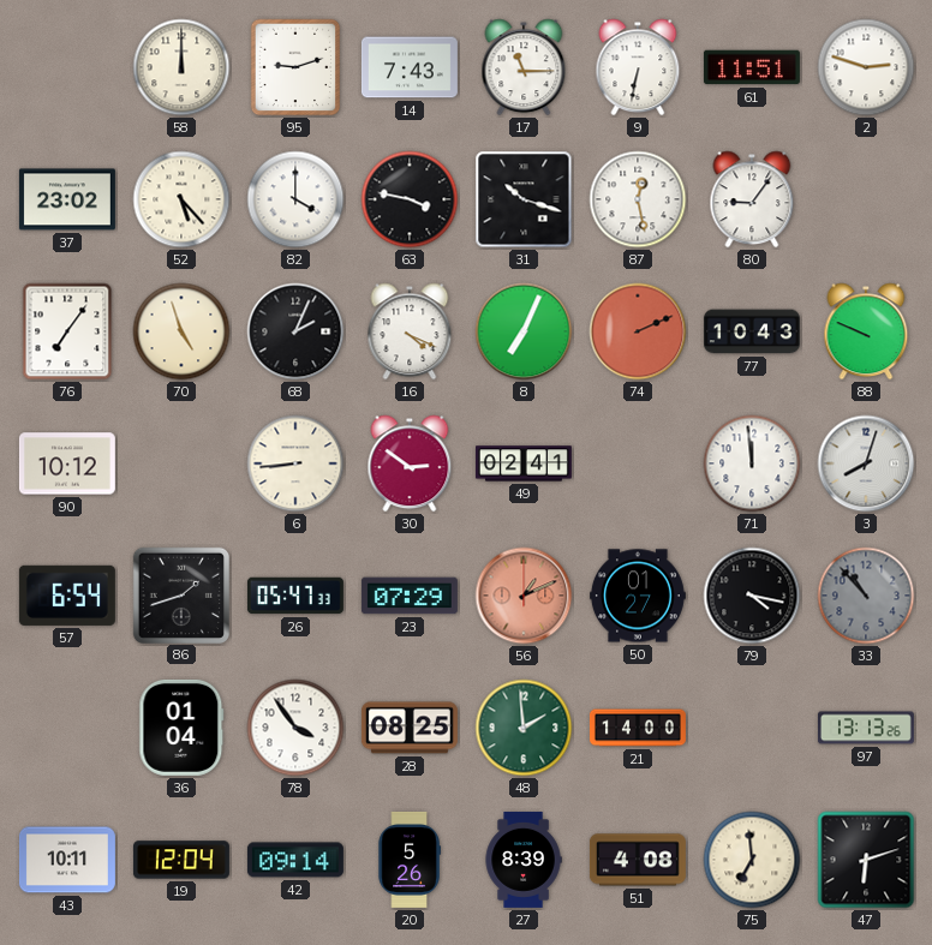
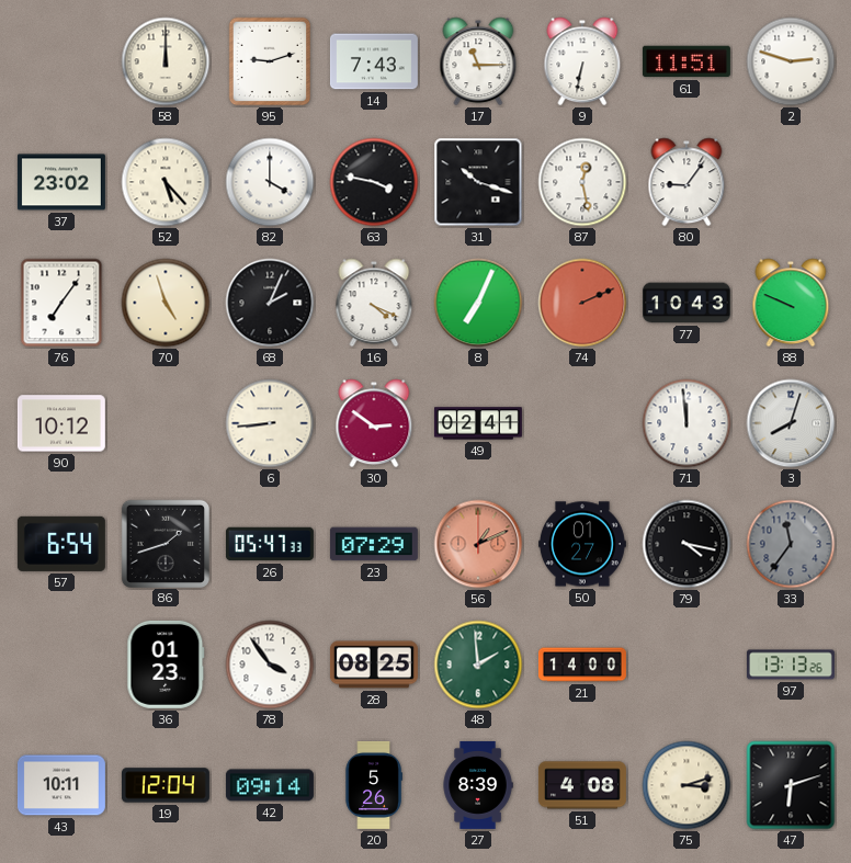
33: 10:53 -> 11:36
36: 01:04 -> 01:23
75: 6:59 -> 3:12
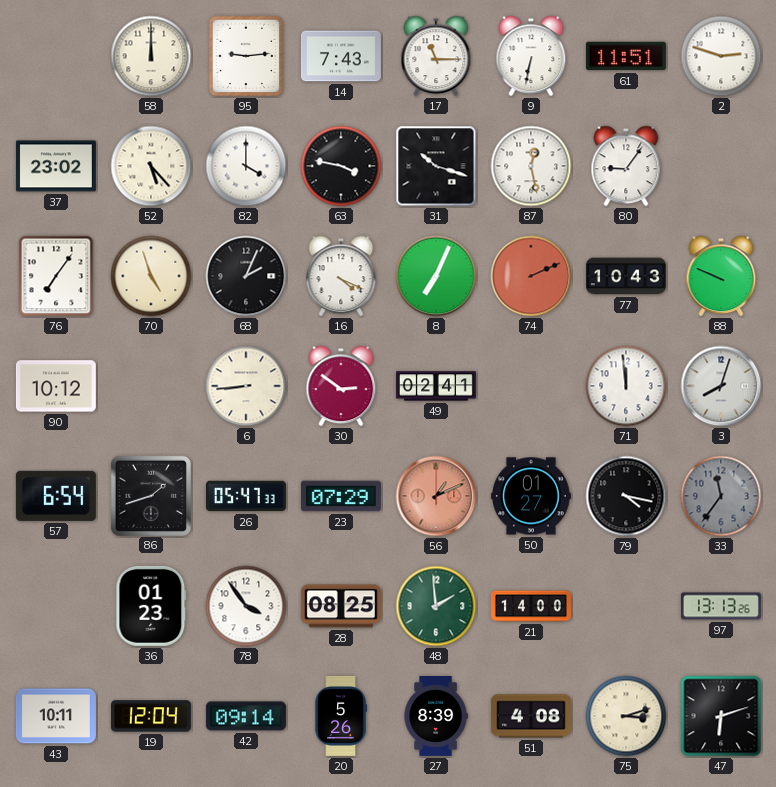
95: 9:12 -> 9:14
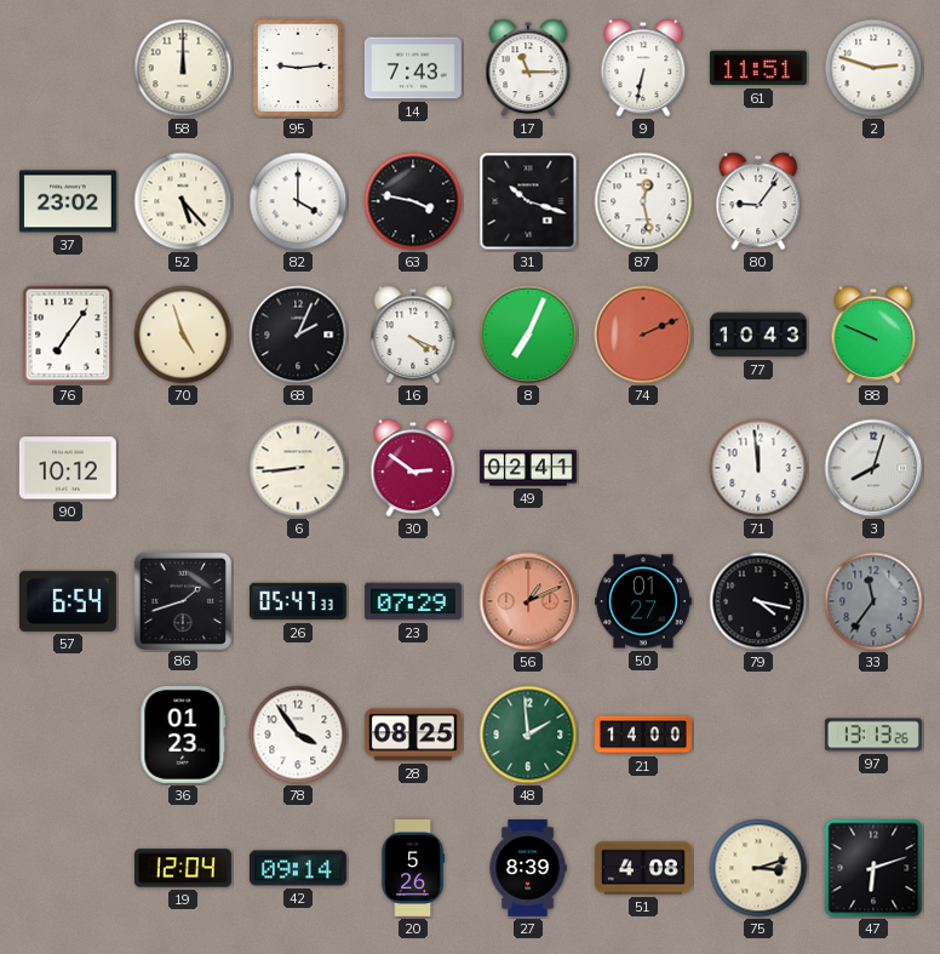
43: 10:11 -> none
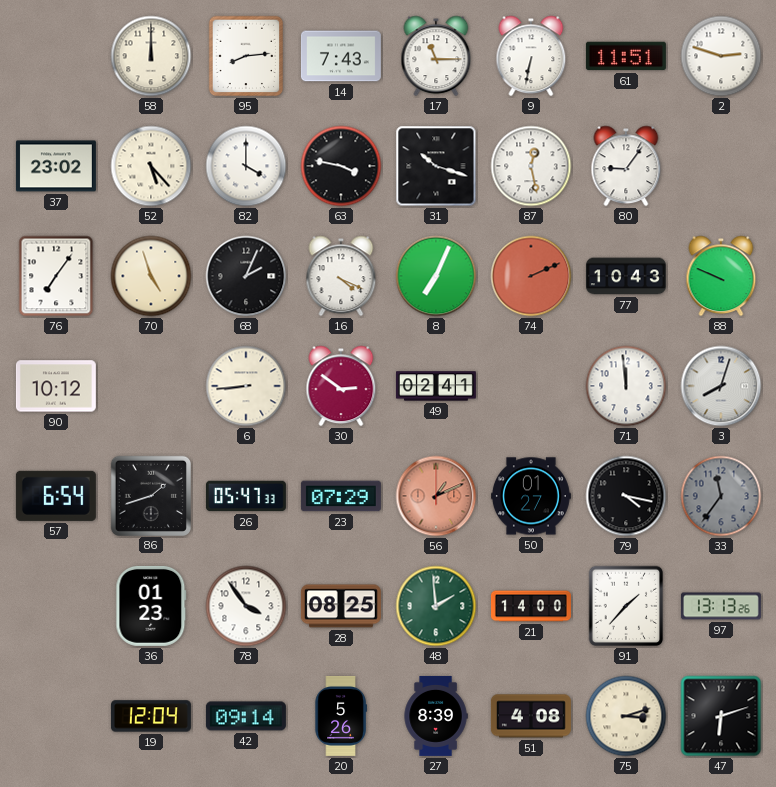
95: 9:14 -> 8:14
91: none -> 1:37
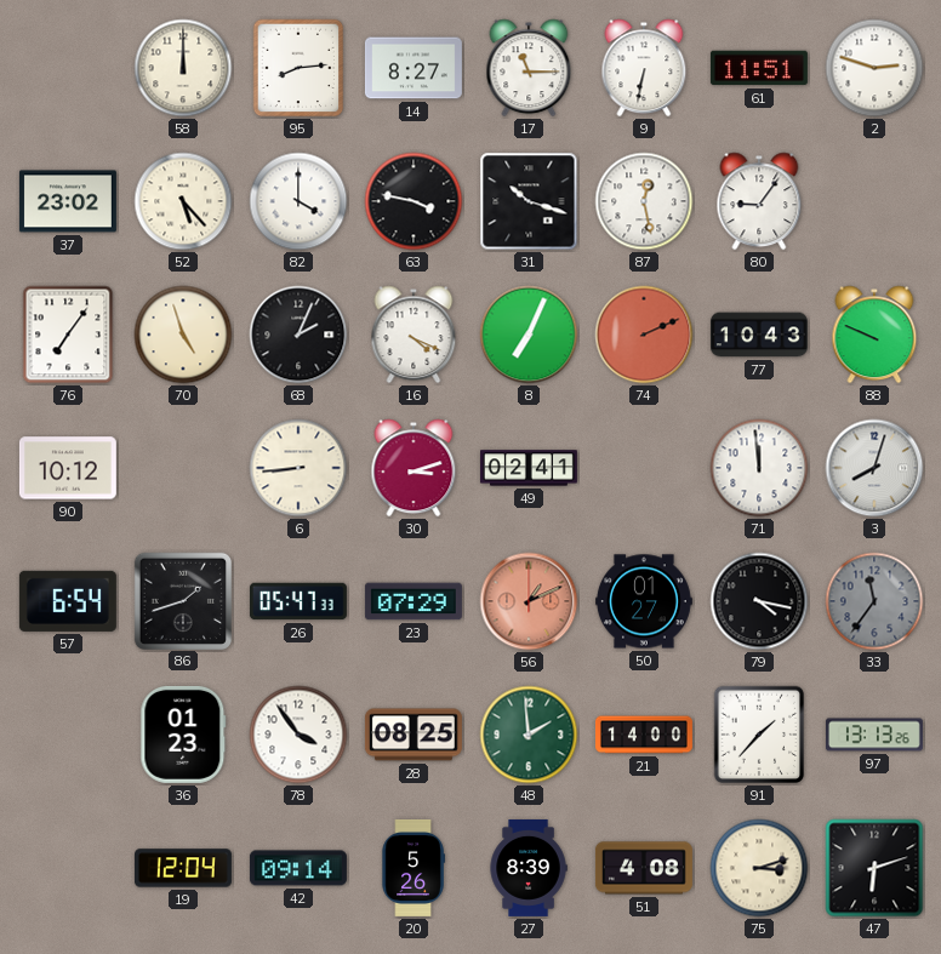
14: 7:43 -> 8:27
30: 2:51 -> 3:12
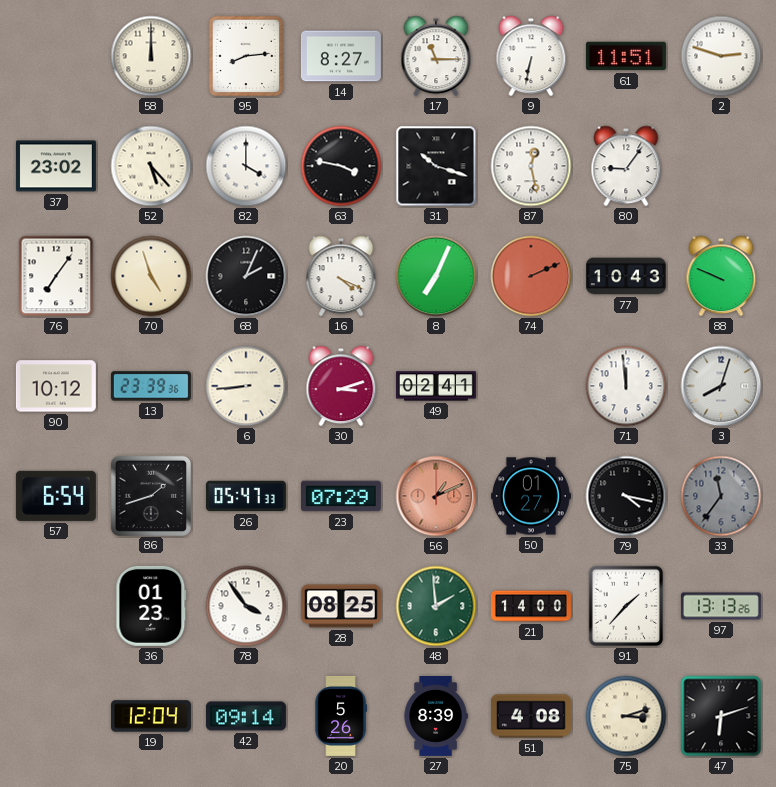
13: none -> 23:39
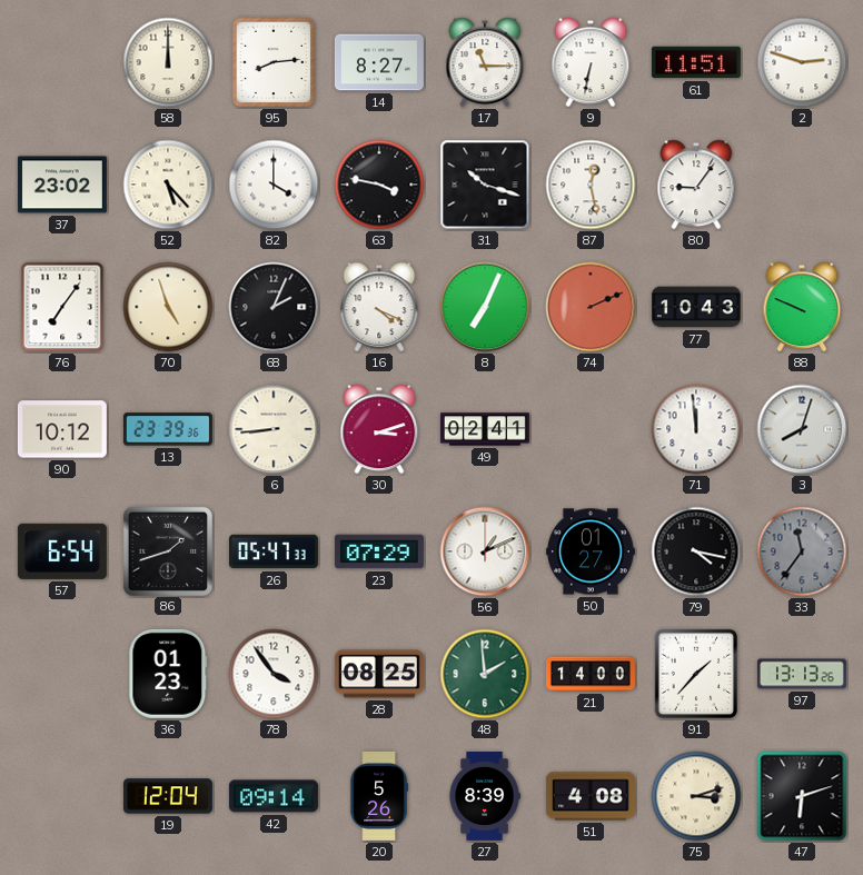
56 dial: salmon -> white
